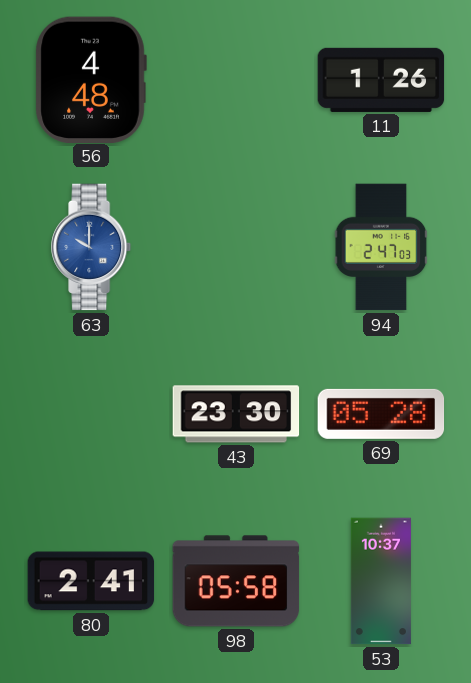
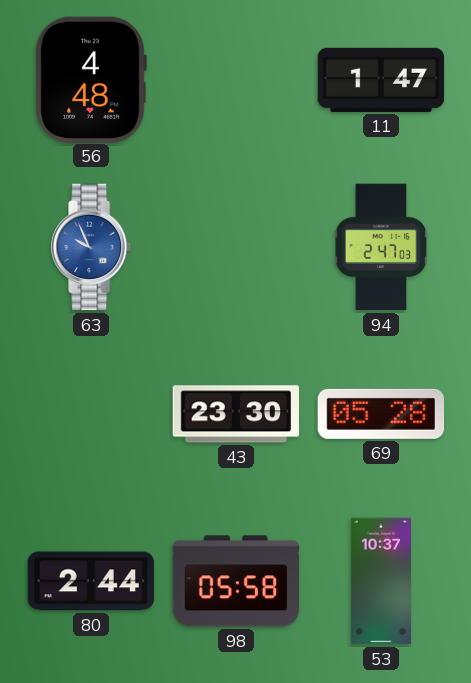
11: 1:26 -> 1:47
63: 10:00 -> 9:56
80: 2:41 -> 2:44
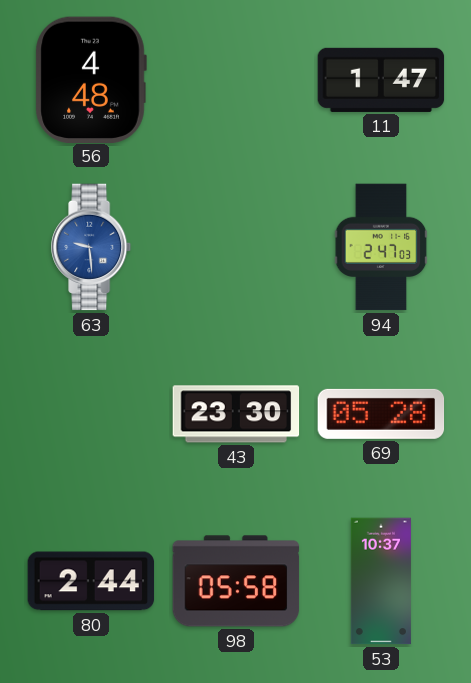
63: 9:56 -> 9:29
